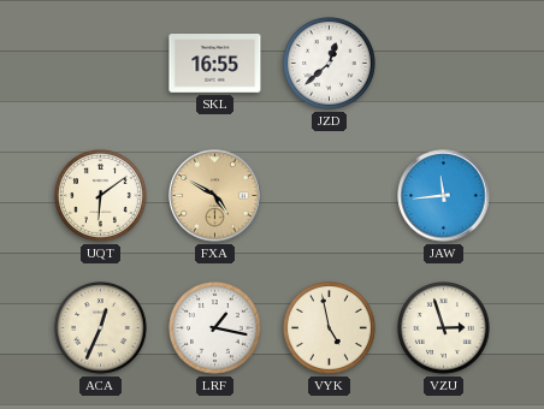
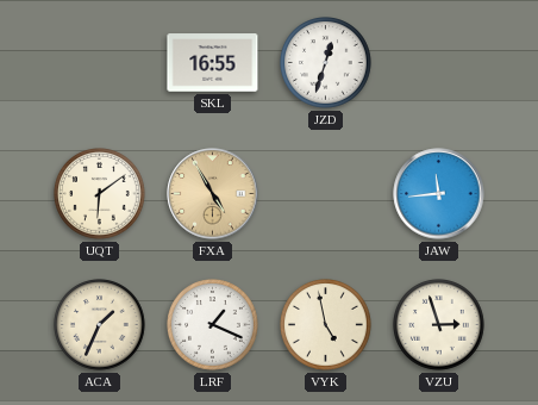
JZD: 12:38 -> 12:33
FXA: 4:50 -> 4:55
ACA: 12:34 -> 1:34
LRF: 1:17 -> 1:19
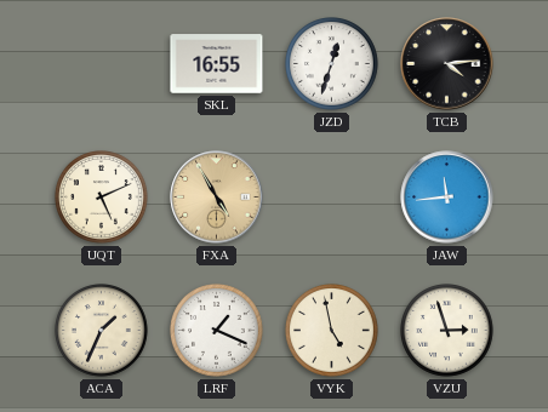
TCB: none -> 4:14
UQT: 6:09 -> 5:11
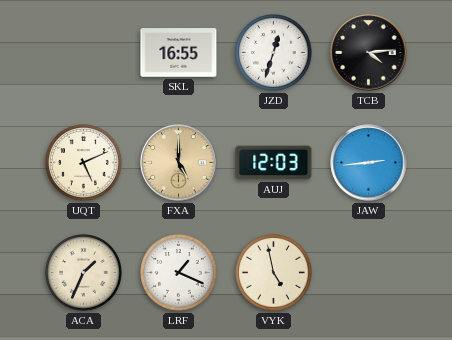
FXA: 4:55 -> 5:00
AUJ: none -> 12:03
JAW: 11:44 -> 2:44
VZU: 2:57 -> none
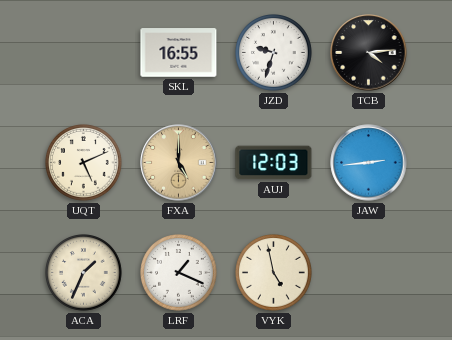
JZD: 12:33 -> 9:33
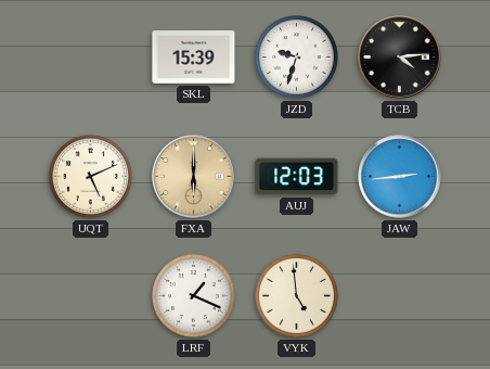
SKL: 16:55 -> 15:39
FXA: 5:00 -> 6:00
ACA: 1:34 -> none
VYK: 4:58 -> 4:59
